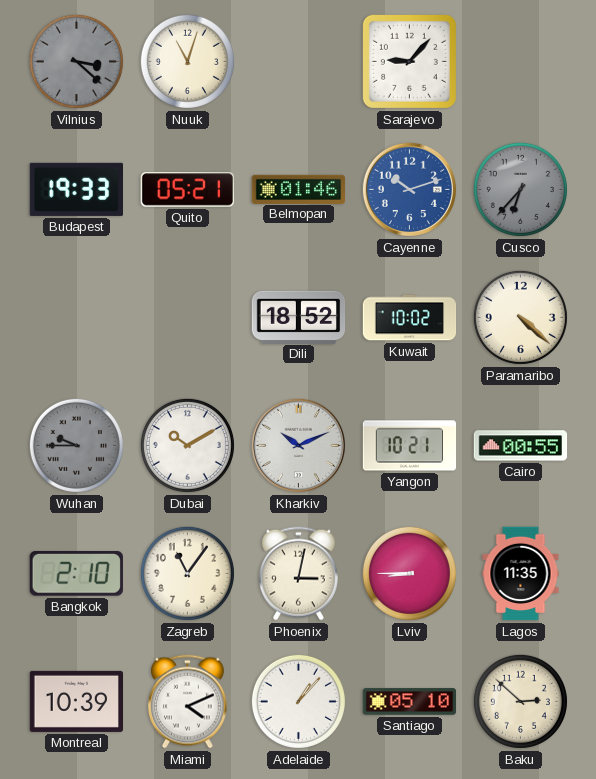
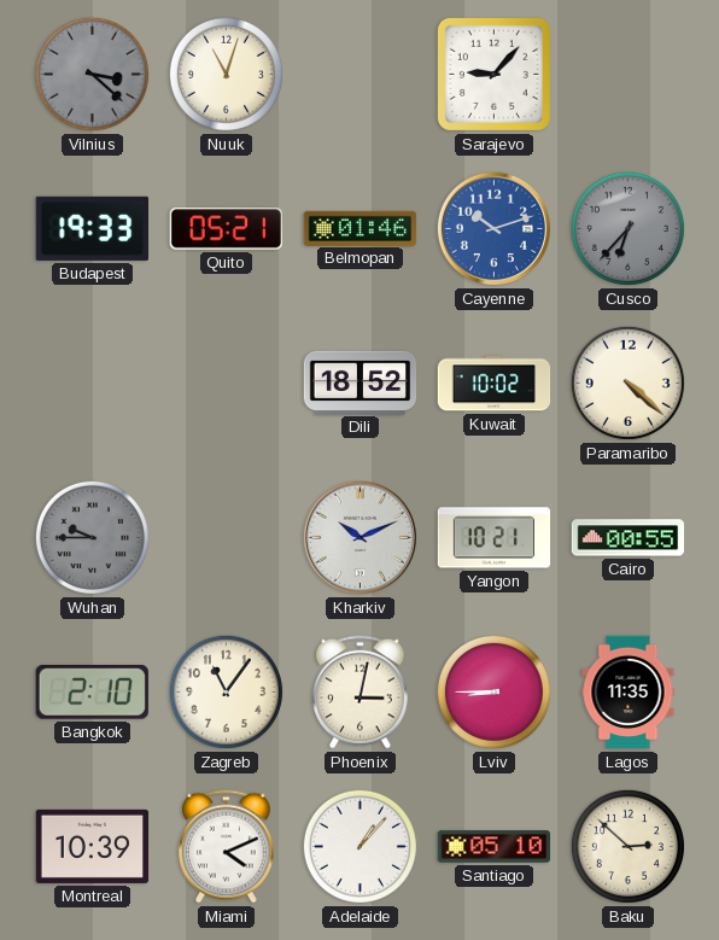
Dubai: 10:10 -> none
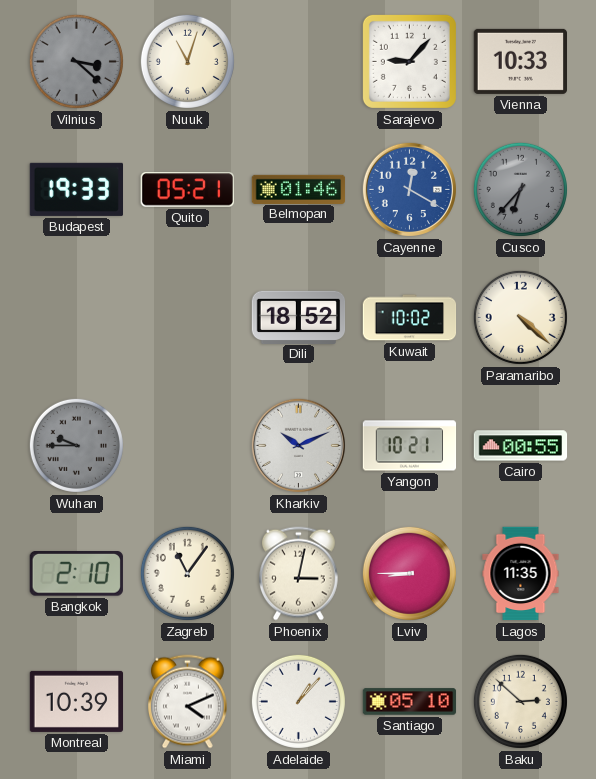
Vienna: none -> 10:33
Cayenne: 10:12 -> 12:20
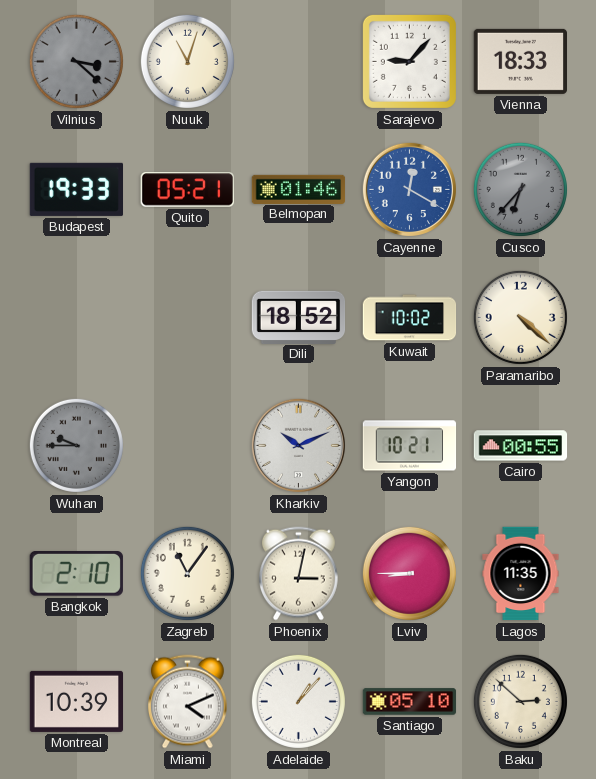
Vienna: 10:33 -> 18:33
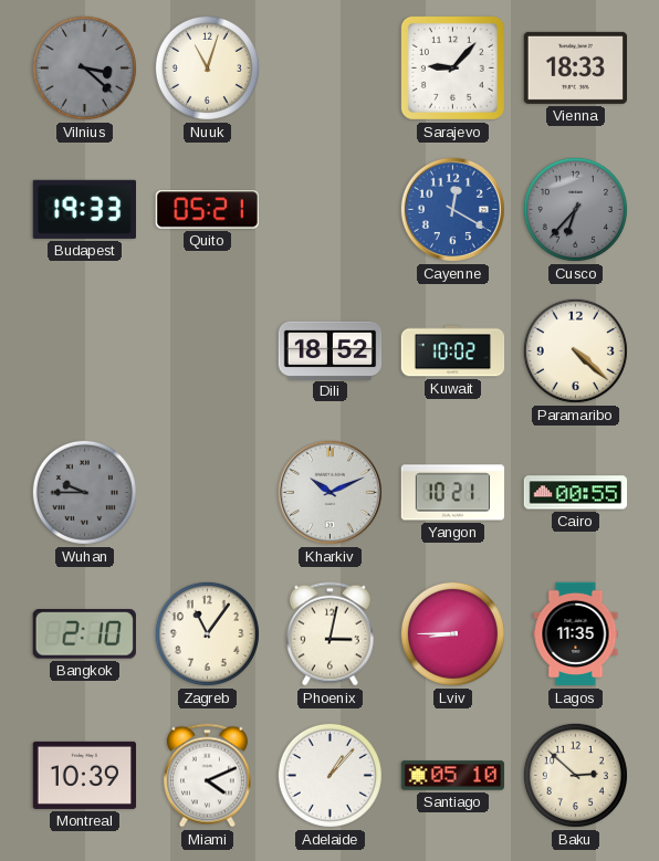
Belmopan: 01:46 -> none
